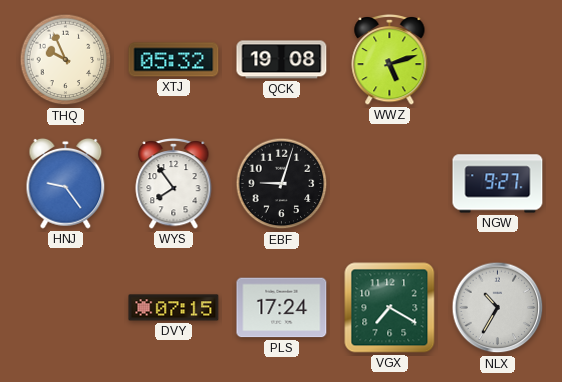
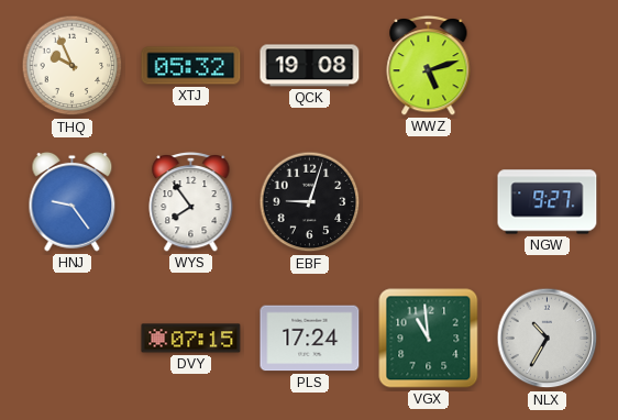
VGX: 7:20 -> 10:59
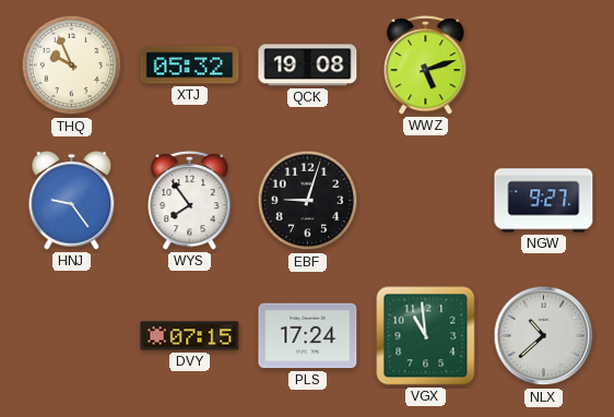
NLX: 10:35 -> 10:38
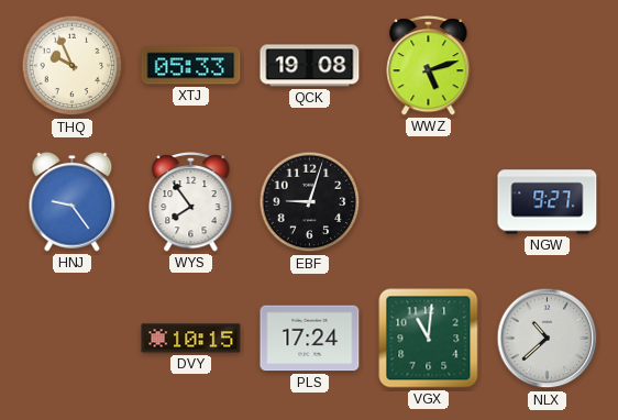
XTJ: 05:32 -> 05:33
DVY: 07:15 -> 10:15
VGX: 10:59 -> 11:01
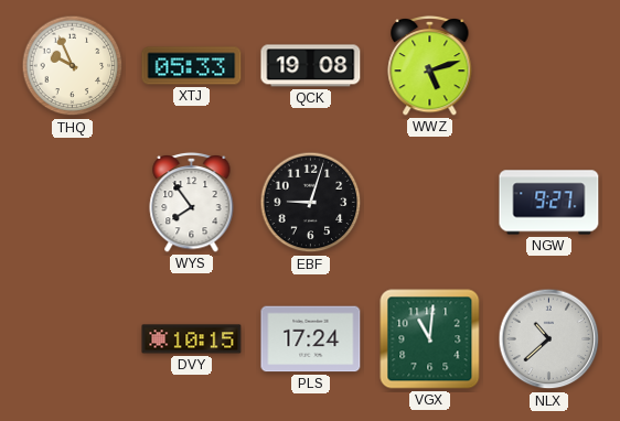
HNJ: 9:24 -> none
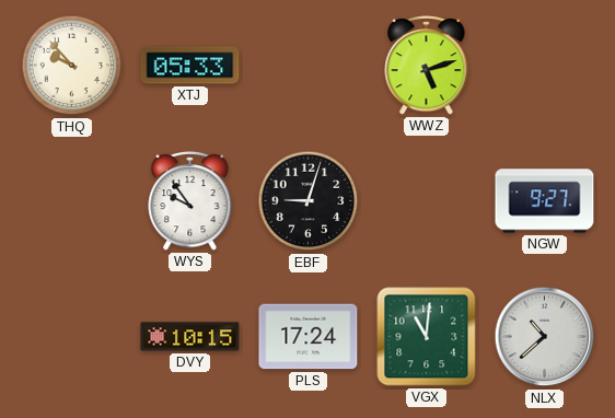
THQ: 9:56 -> 9:53
QCK: 19:08 -> none
WYS: 7:54 -> 9:54
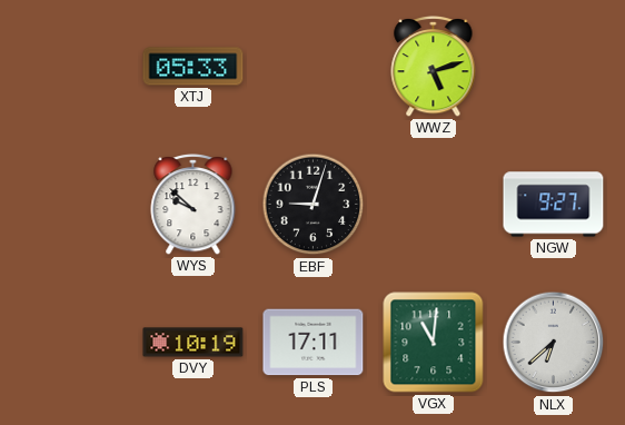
THQ: 9:53 -> none
WYS: 9:54 -> 9:52
DVY: 10:15 -> 10:19
PLS: 17:24 -> 17:11
NLX: 10:38 -> 6:38
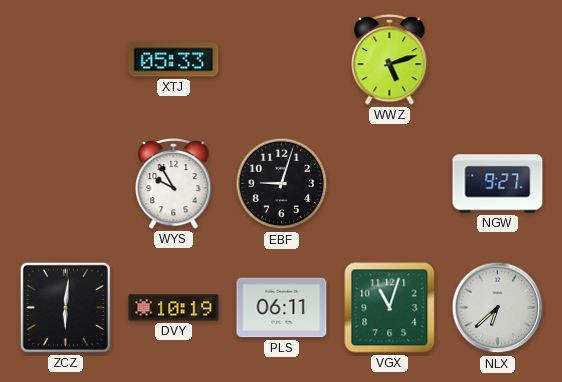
WYS: 9:52 -> 9:55
ZCZ: none -> 6:01
PLS: 17:11 -> 06:11
VGX: 11:01 -> 11:03
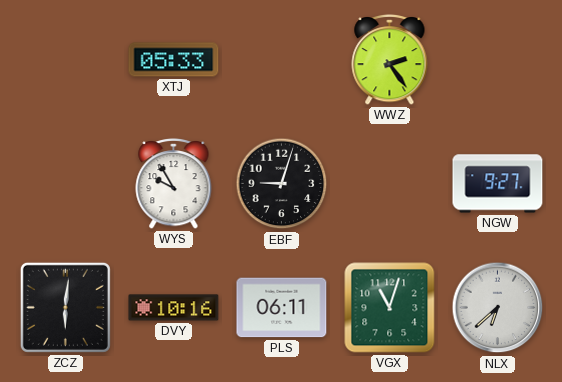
WWZ: 5:12 -> 2:24
DVY: 10:19 -> 10:16
